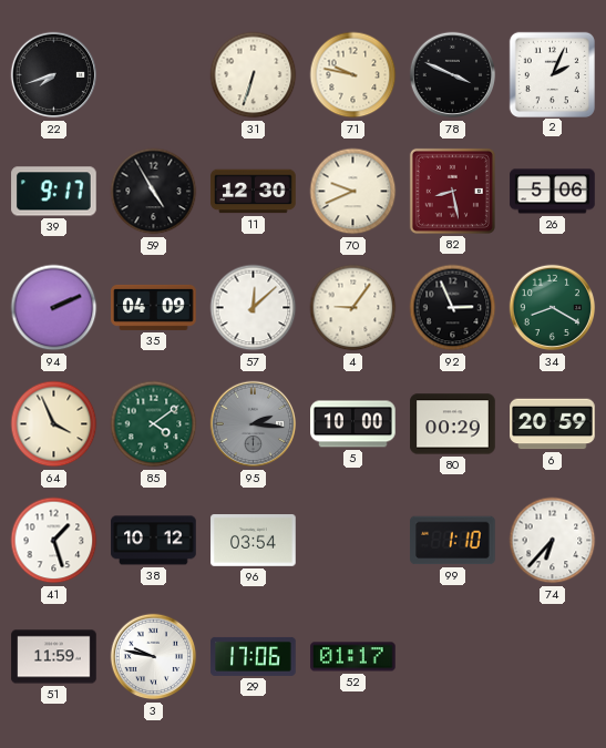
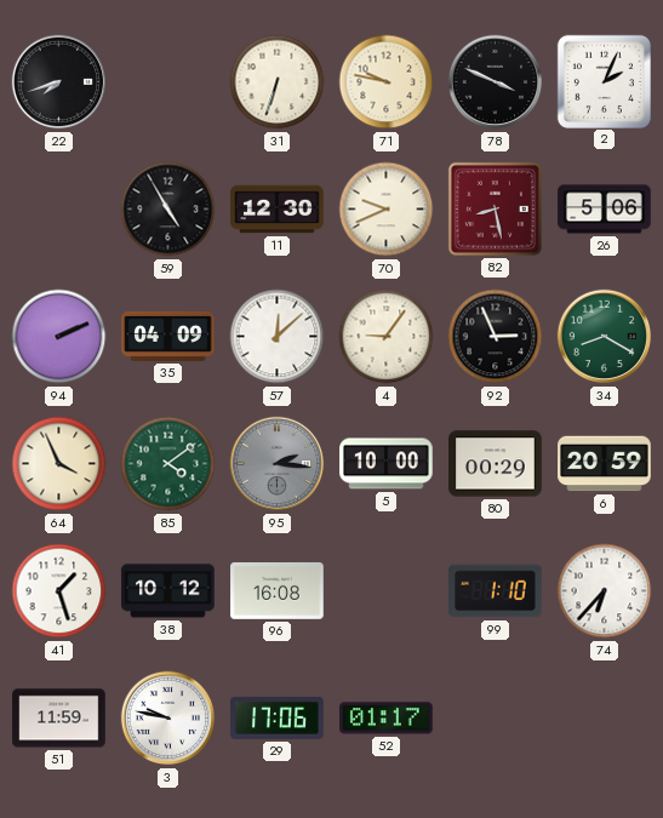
39: 9:17 -> none
96: 03:54 -> 16:08
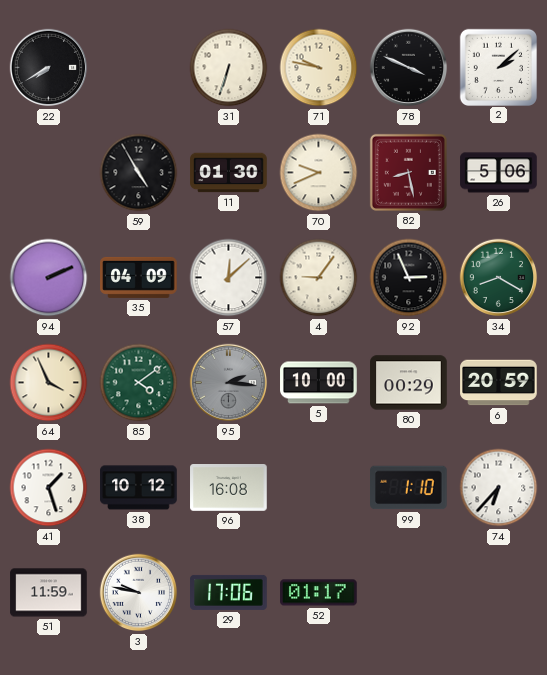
22: 7:42 -> 7:40
2: 2:04 -> 2:08
11: 12:30 -> 01:30
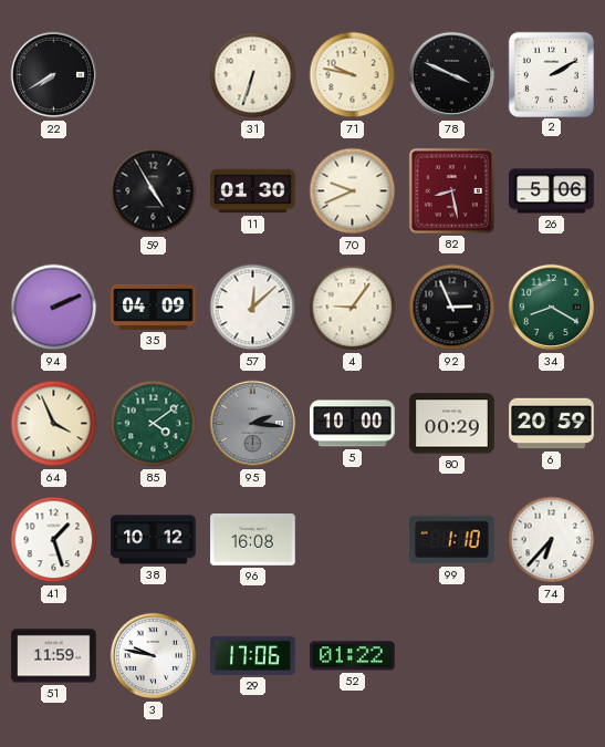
2: 2:08 -> 2:10
52: 01:17 -> 01:22
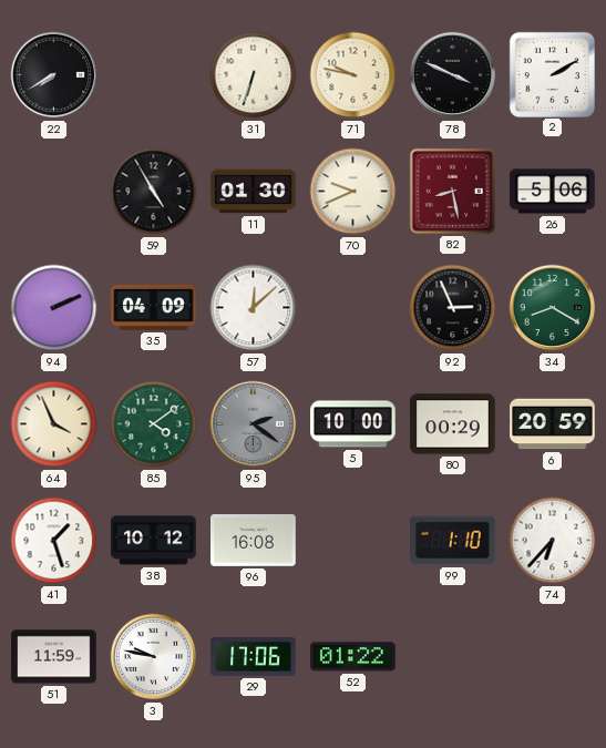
4: 9:06 -> none
95: 2:16 -> 2:21
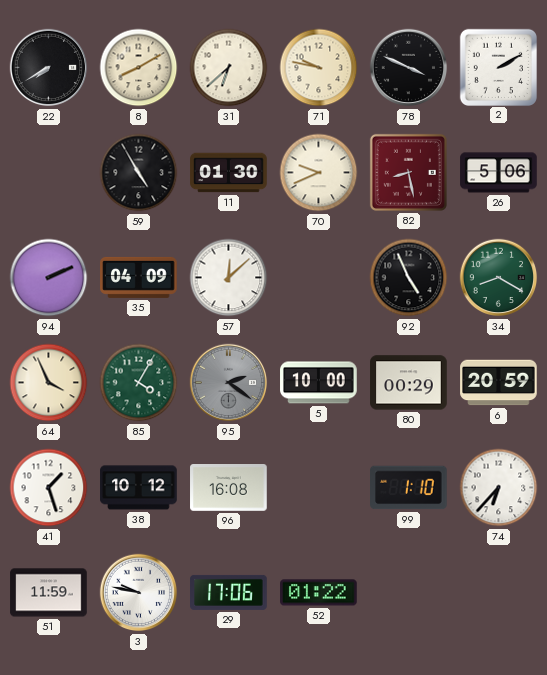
8: none -> 8:10
31: 6:33 -> 6:38
92: 2:56 -> 4:56
85: 4:09 -> 4:05
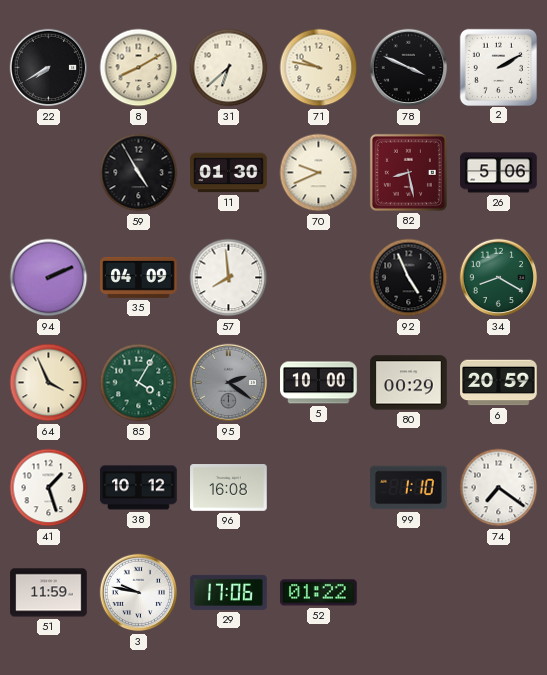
57: 12:08 -> 7:59
74: 6:37 -> 7:21
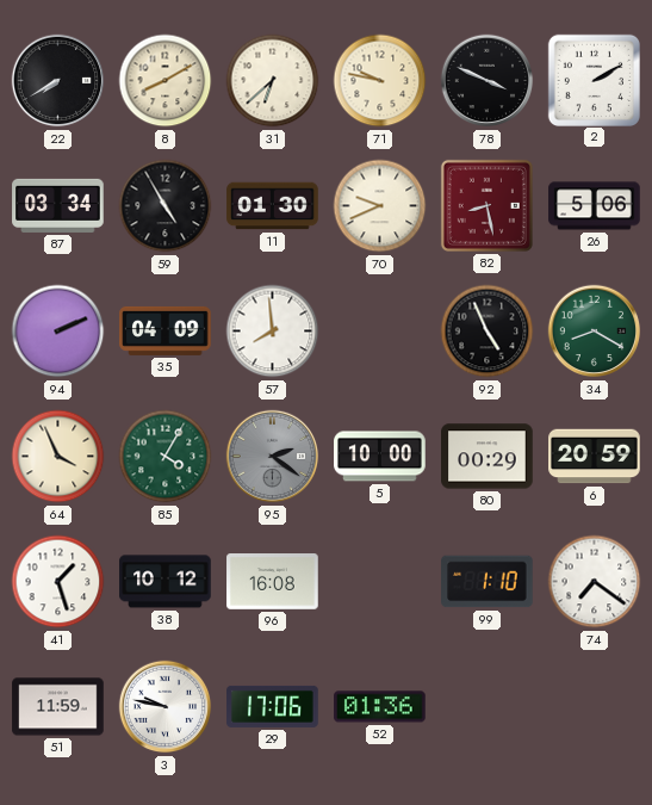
87: none -> 03:34
52: 01:22 -> 01:36
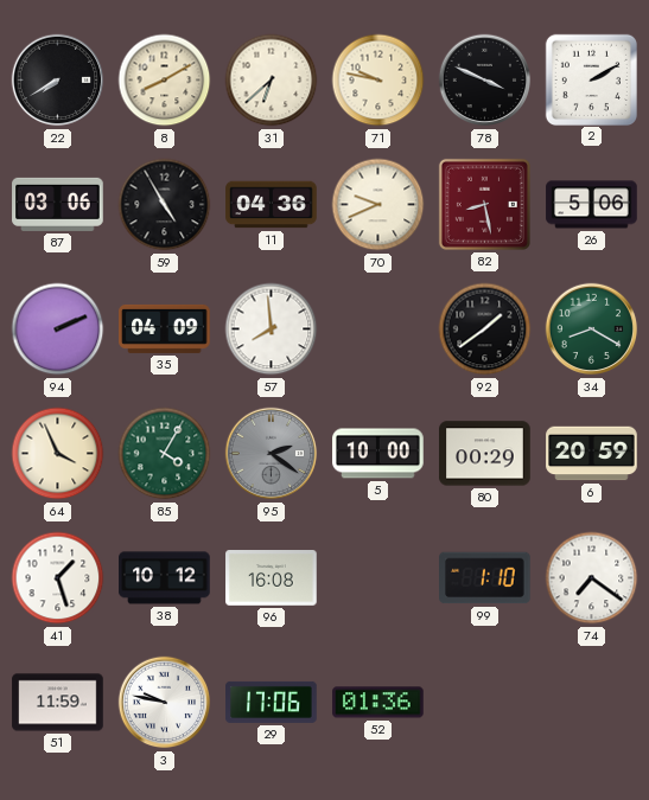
87: 03:34 -> 03:06
11: 01:30 -> 04:36
92: 4:56 -> 1:39
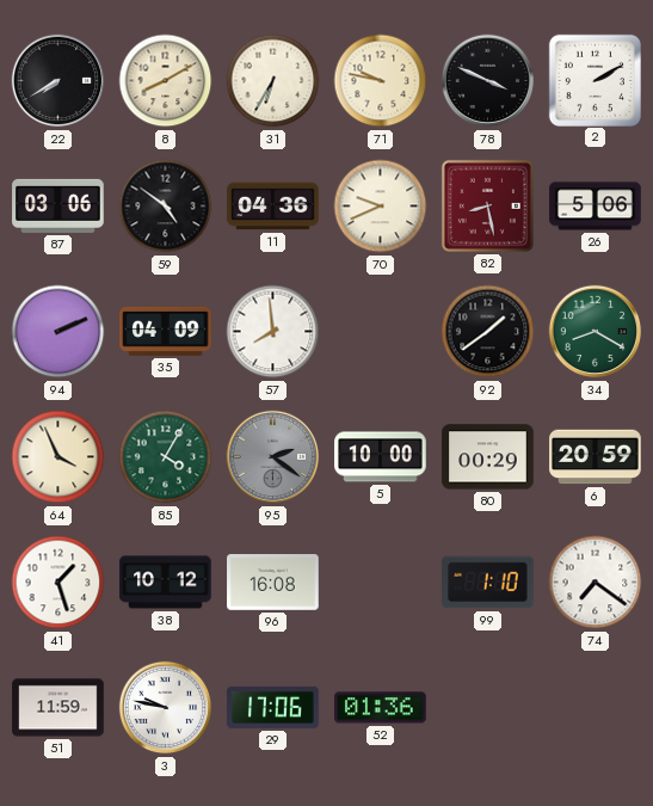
31: 6:38 -> 6:35
59: 4:55 -> 4:51
